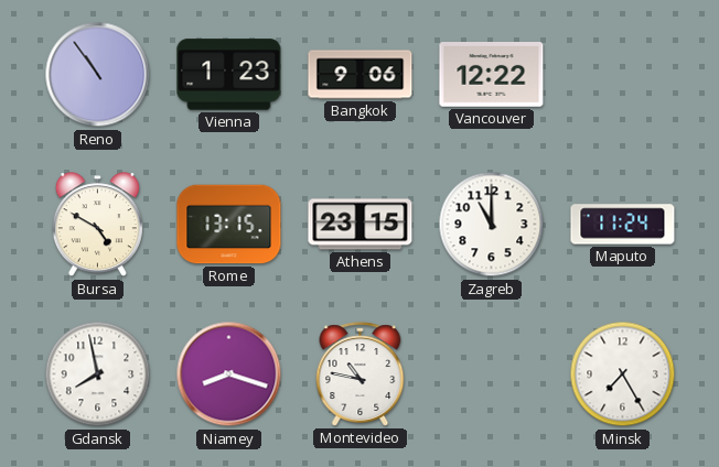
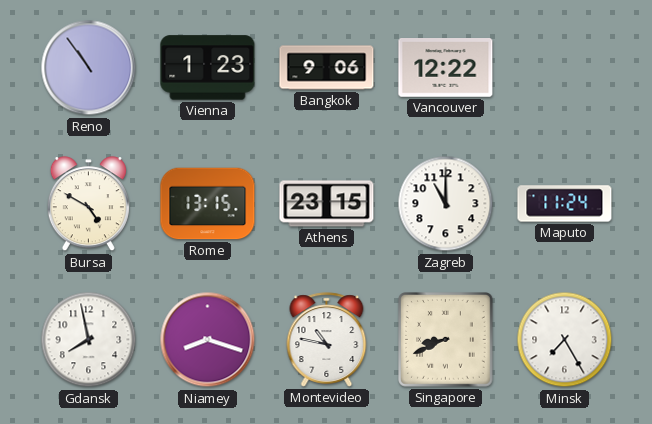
Singapore: none -> 8:41
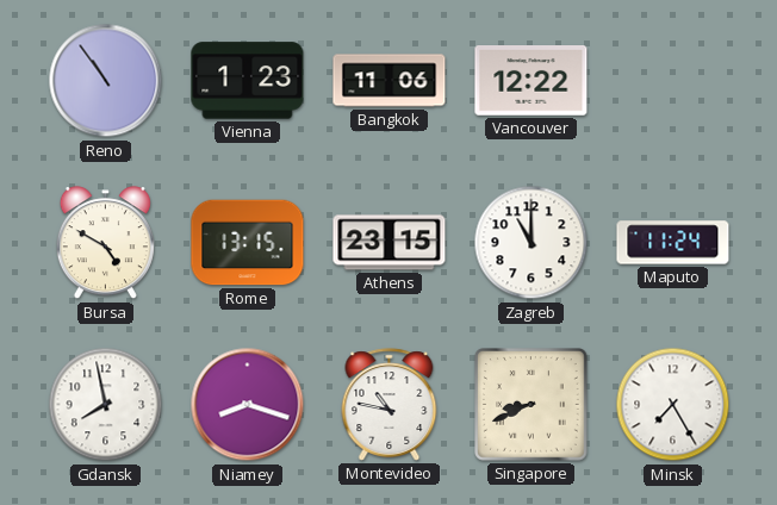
Bangkok: 9:06 -> 11:06
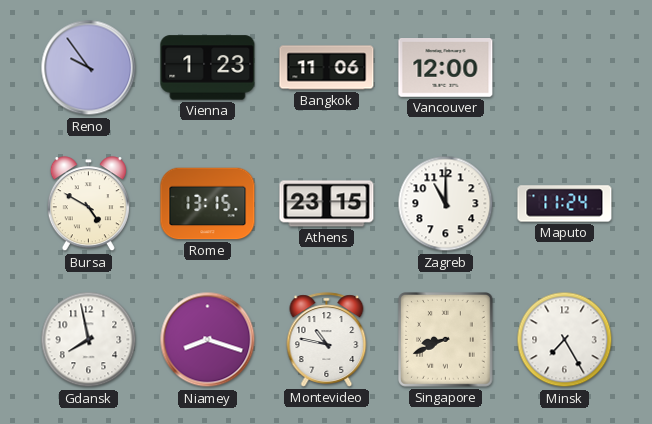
Reno: 10:54 -> 9:54
Vancouver: 12:22 -> 12:00
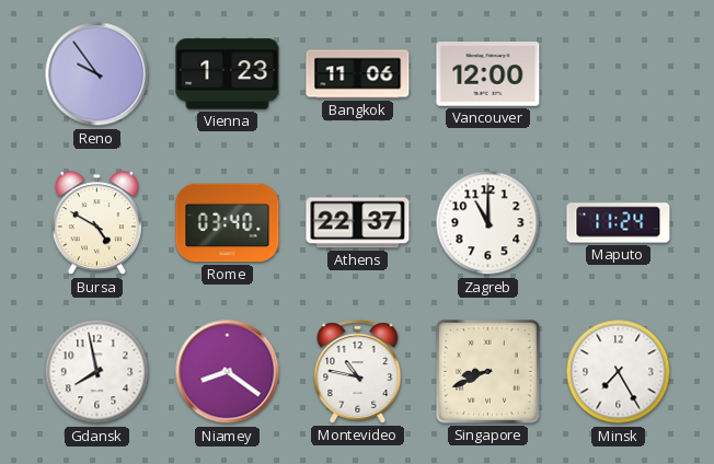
Rome: 13:15 -> 03:40
Athens: 23:15 -> 22:37
Niamey: 8:18 -> 8:21
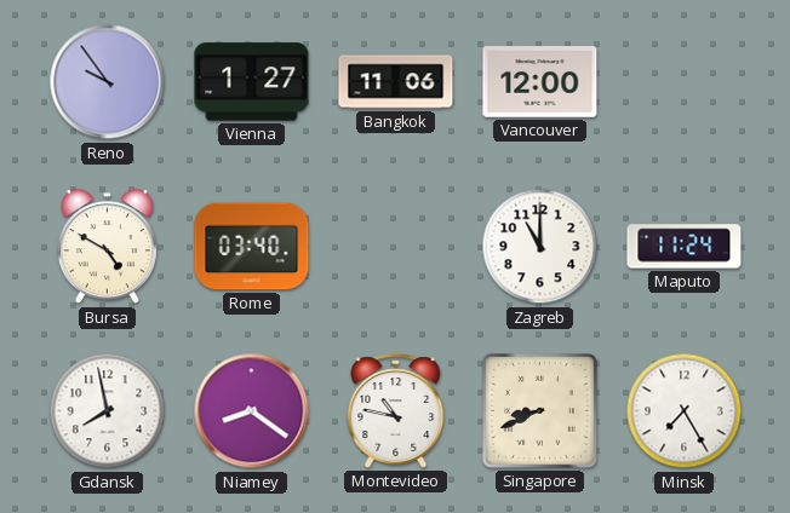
Vienna: 1:23 -> 1:27
Athens: 22:37 -> none
